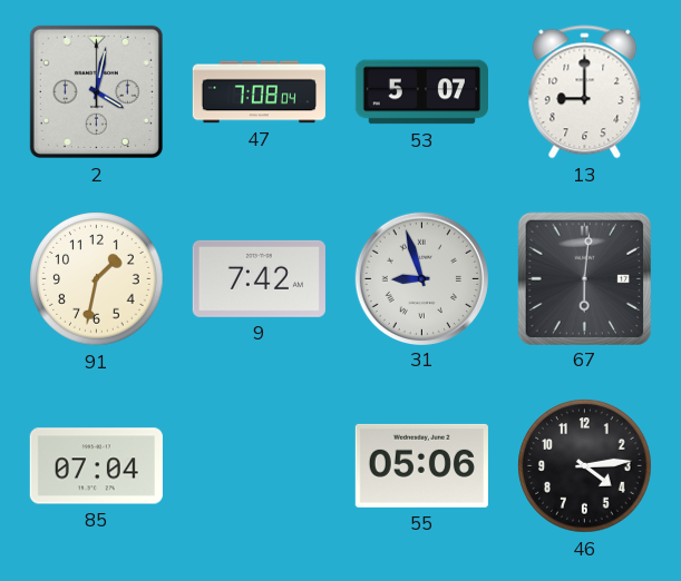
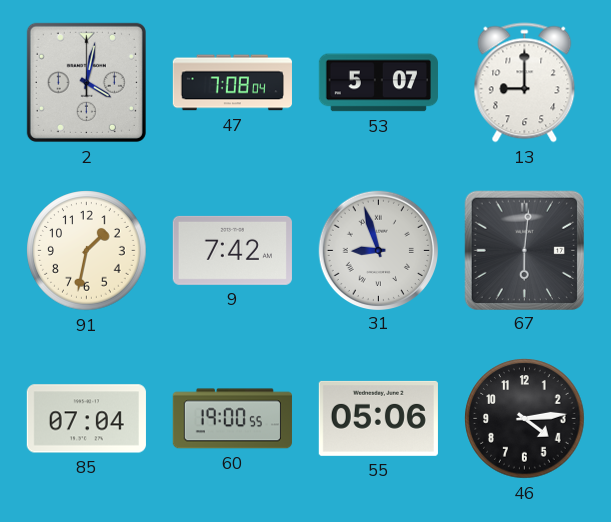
60: none -> 19:00
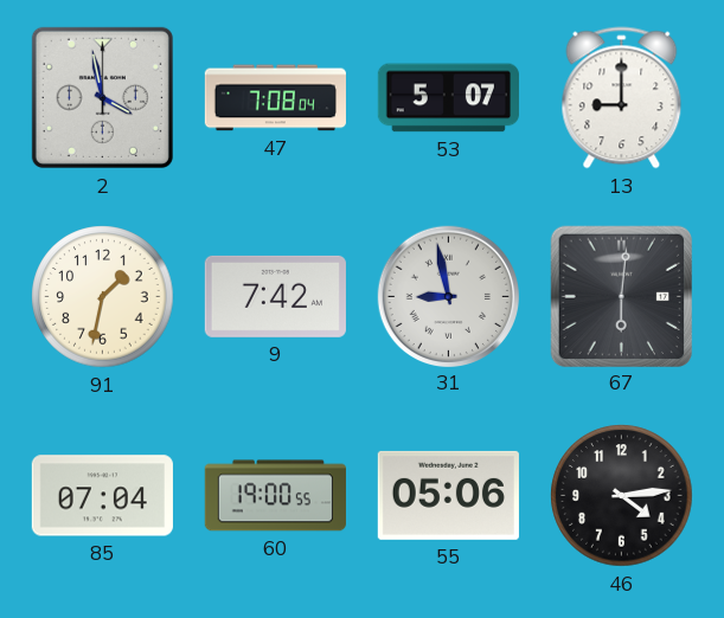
2: 4:02 -> 3:58
31: 8:57 -> 8:58
